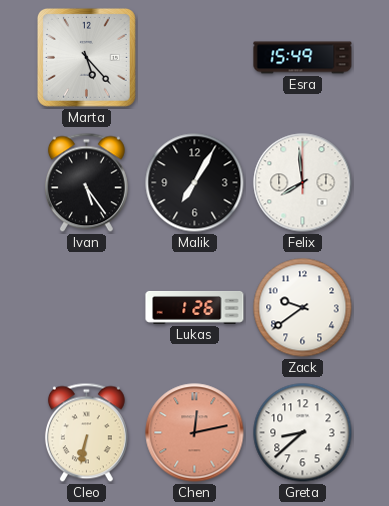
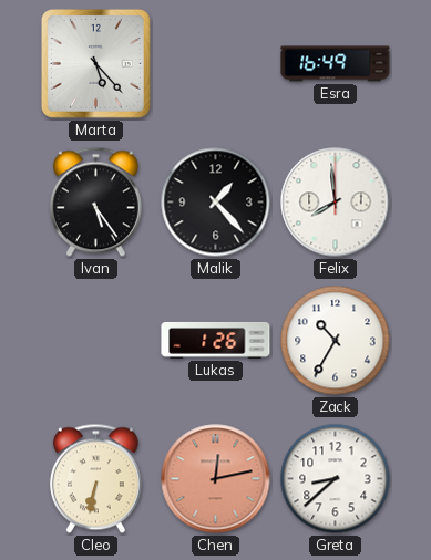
Esra: 15:49 -> 16:49
Malik: 7:05 -> 1:23
Zack: 9:39 -> 10:35
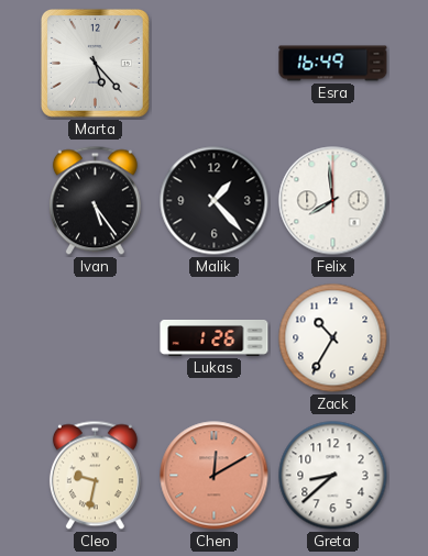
Cleo: 6:32 -> 9:32
Chen: 12:13 -> 12:10
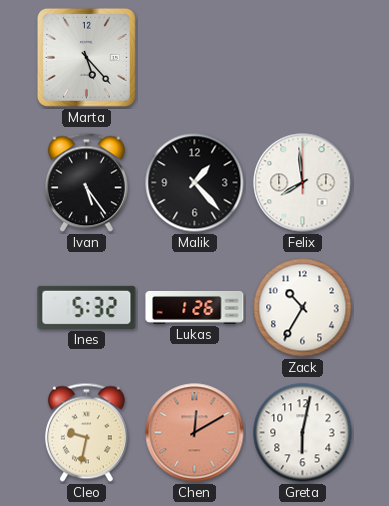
Esra: 16:49 -> none
Ines: none -> 5:32
Greta: 8:38 -> 6:02
